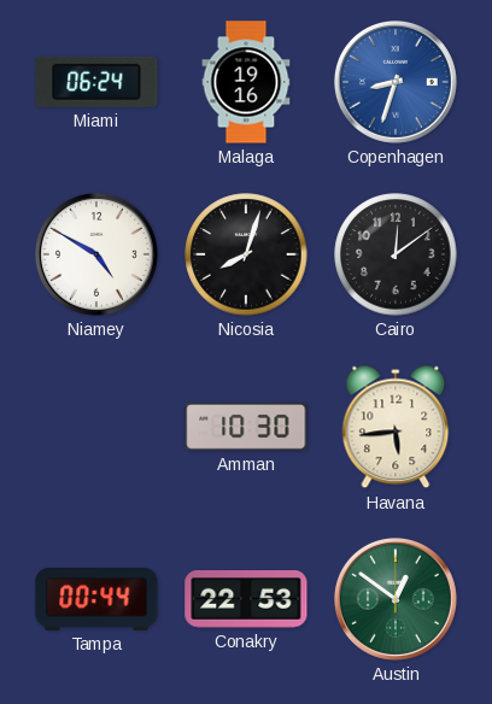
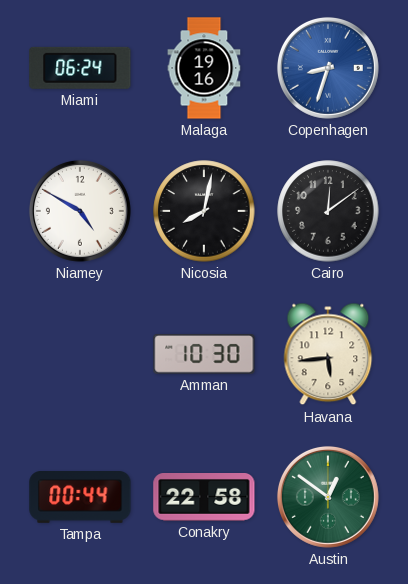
Nicosia: 8:03 -> 8:02
Conakry: 22:53 -> 22:58
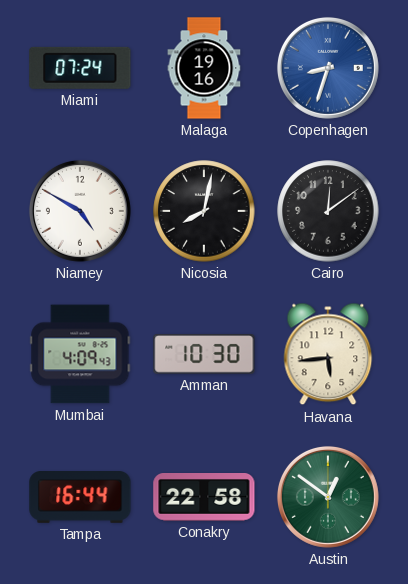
Miami: 06:24 -> 07:24
Mumbai: none -> 4:09
Tampa: 00:44 -> 16:44
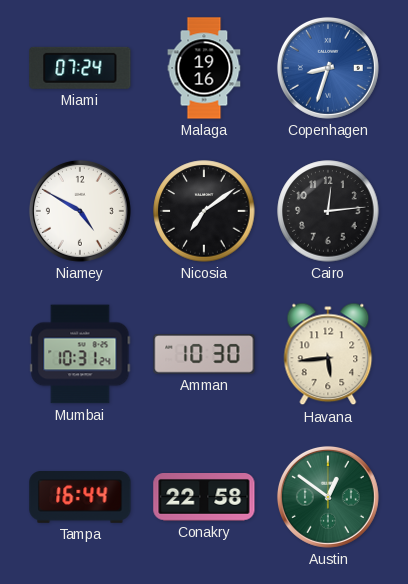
Nicosia: 8:02 -> 7:09
Cairo: 12:09 -> 12:14
Mumbai: 4:09 -> 10:31
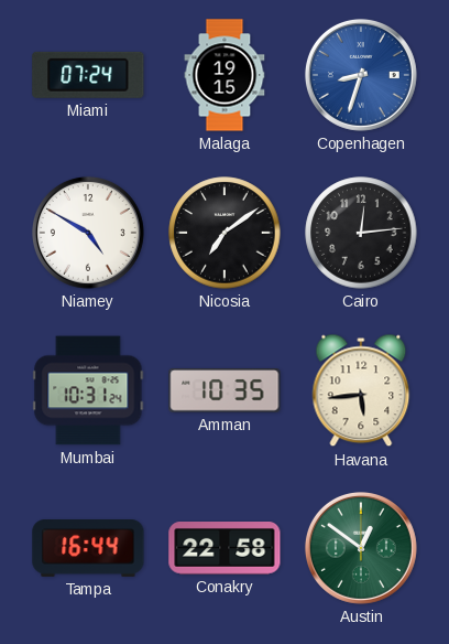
Malaga: 19:16 -> 19:15
Amman: 10:30 -> 10:35
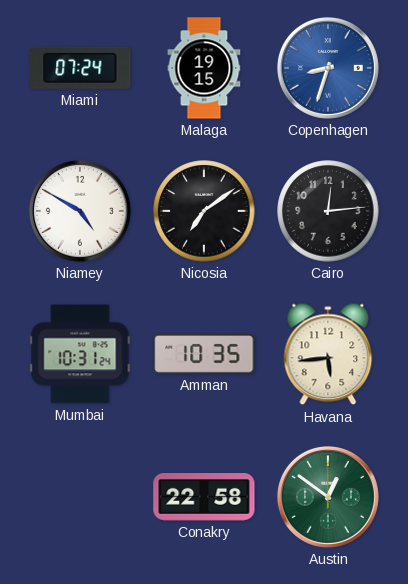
Tampa: 16:44 -> none
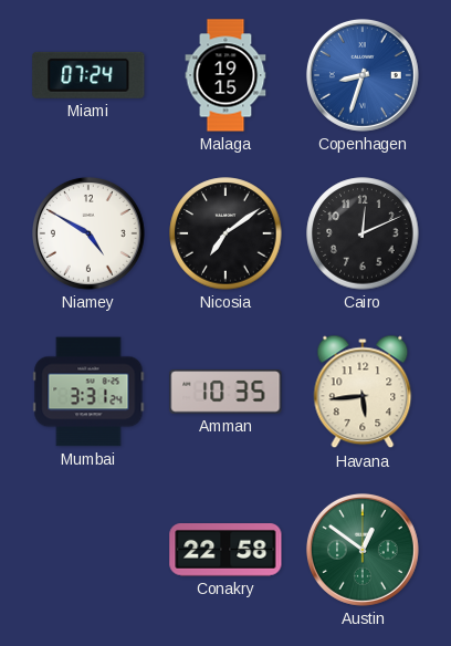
Cairo: 12:14 -> 12:11
Mumbai: 10:31 -> 3:31
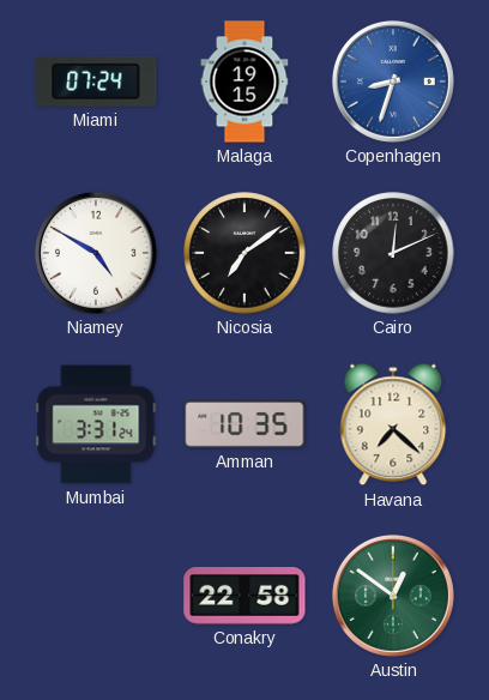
Havana: 5:44 -> 7:22
